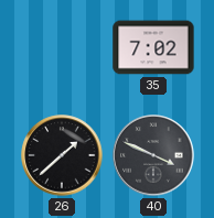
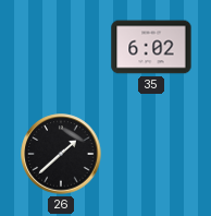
35: 7:02 -> 6:02
40: 3:49 -> none
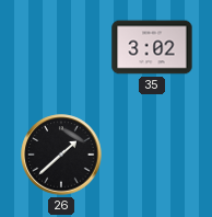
35: 6:02 -> 3:02
